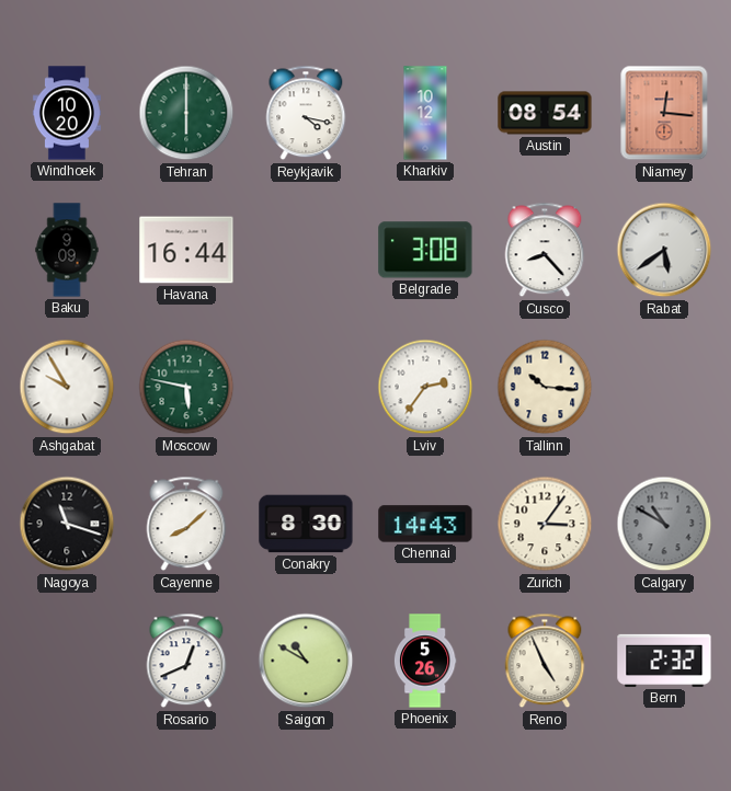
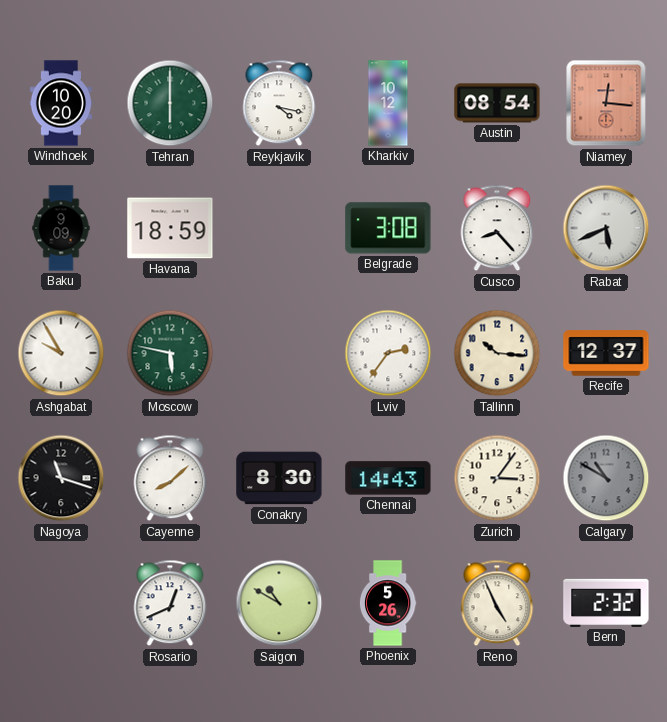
Havana: 16:44 -> 18:59
Rabat: 5:39 -> 5:41
Recife: none -> 12:37
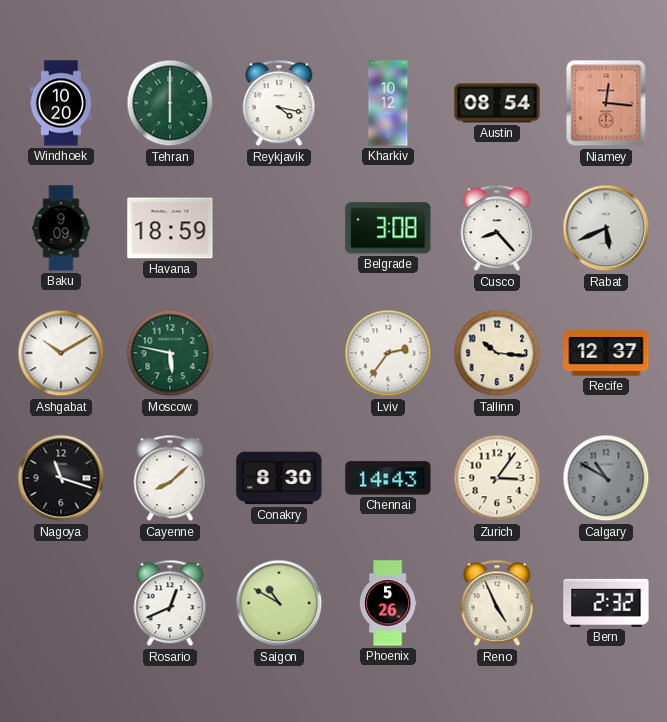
Ashgabat: 9:55 -> 10:10
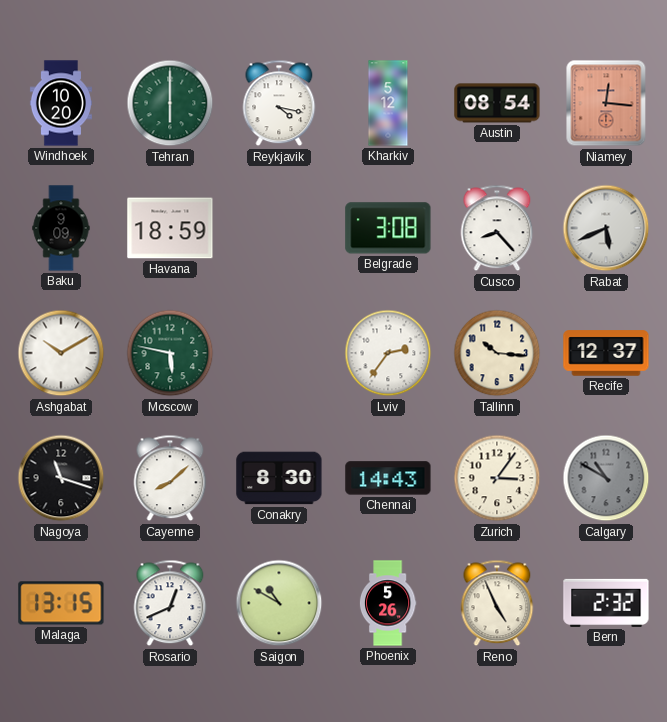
Kharkiv: 10:12 -> 5:12
Malaga: none -> 13:15
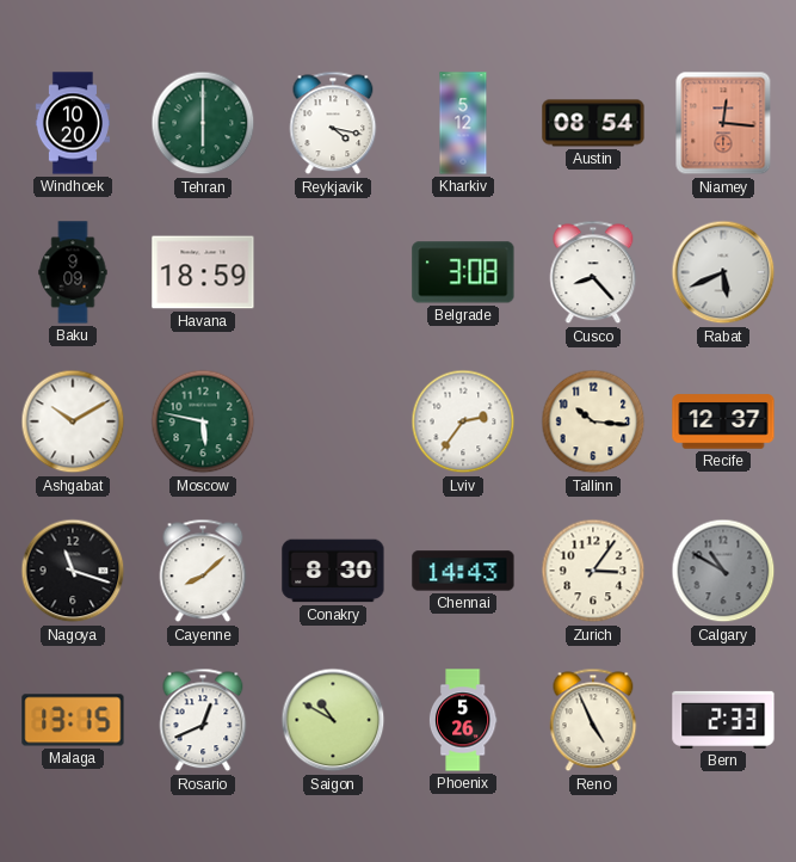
Bern: 2:32 -> 2:33
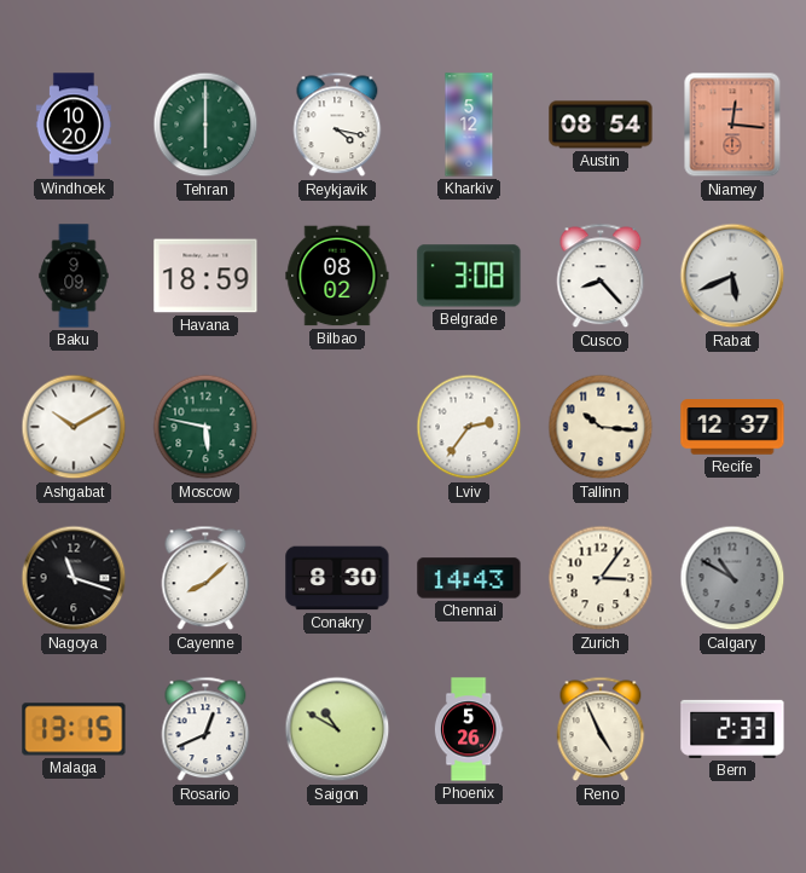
Bilbao: none -> 08:02
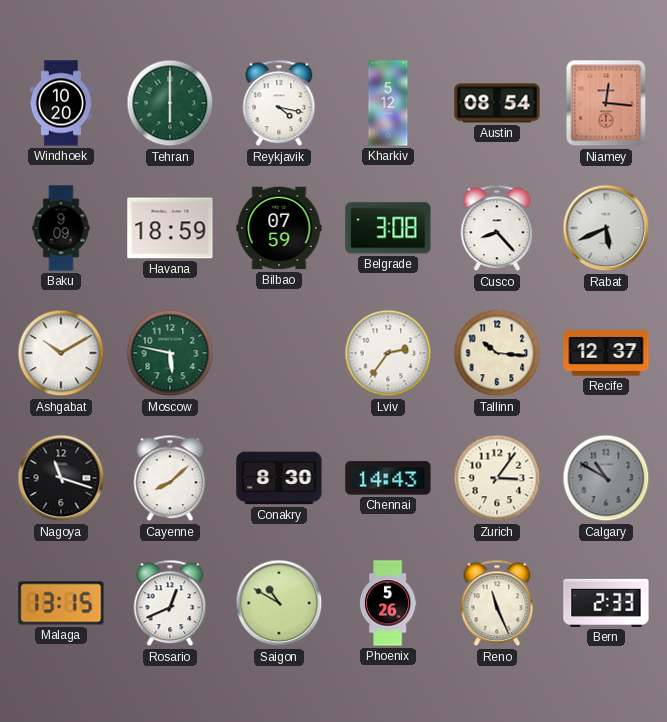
Bilbao: 08:02 -> 07:59
Reno: 4:56 -> 11:26
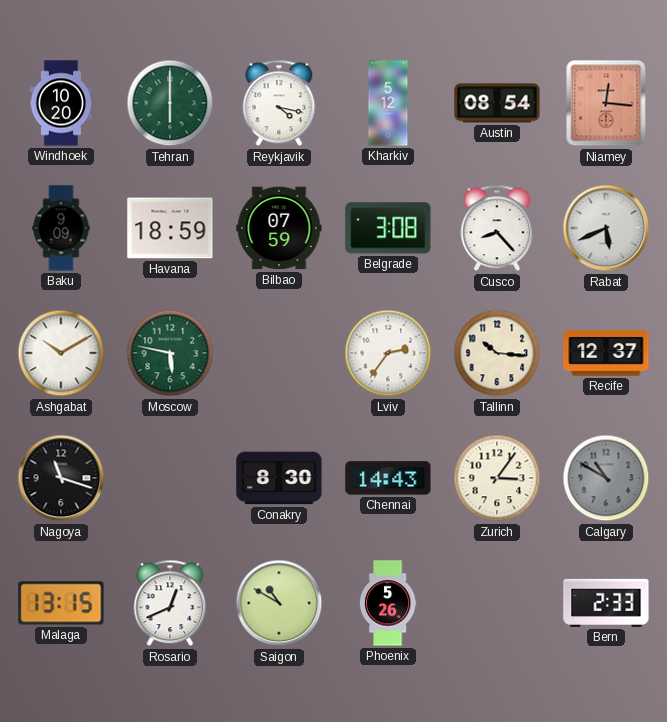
Cayenne: 8:08 -> none
Reno: 11:26 -> none
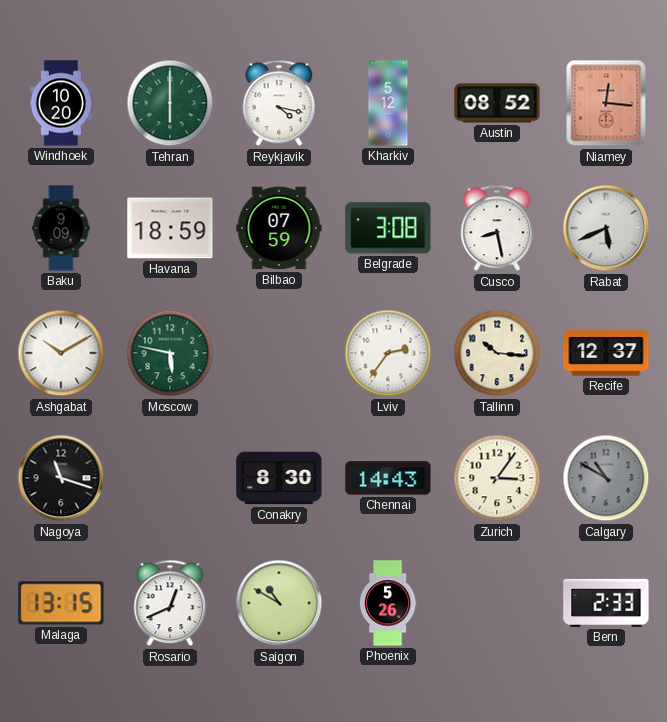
Austin: 08:54 -> 08:52
Cusco: 8:23 -> 8:28
